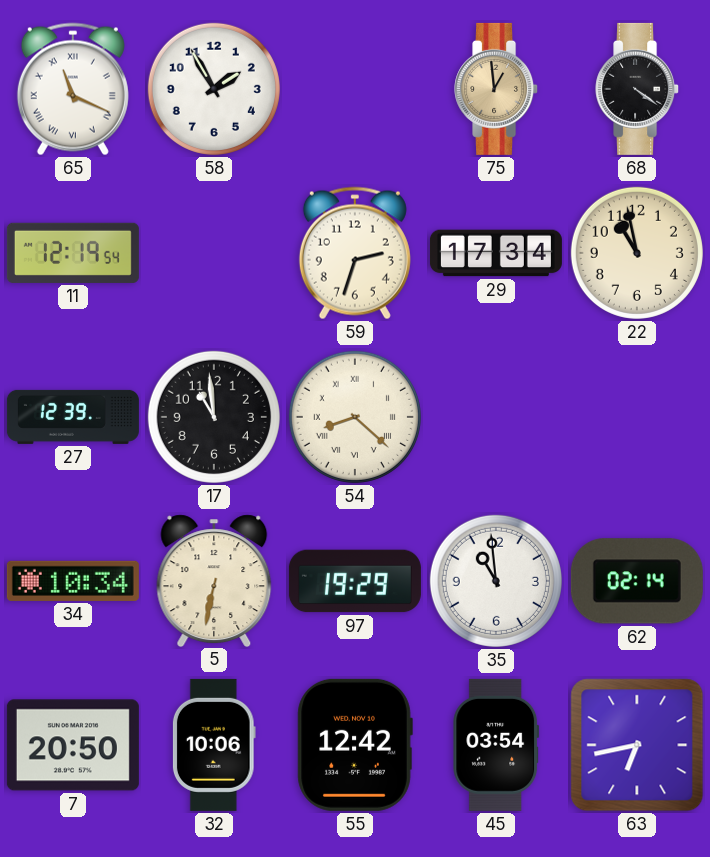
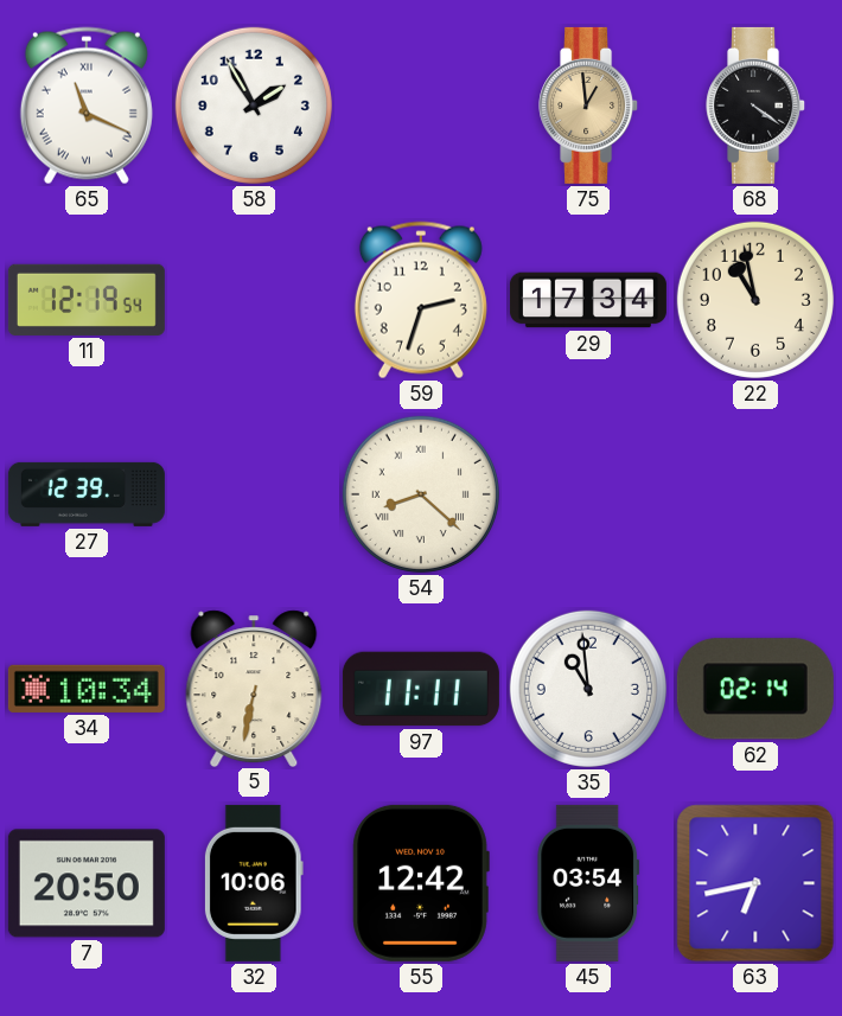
17: 10:59 -> none
97: 19:29 -> 11:11
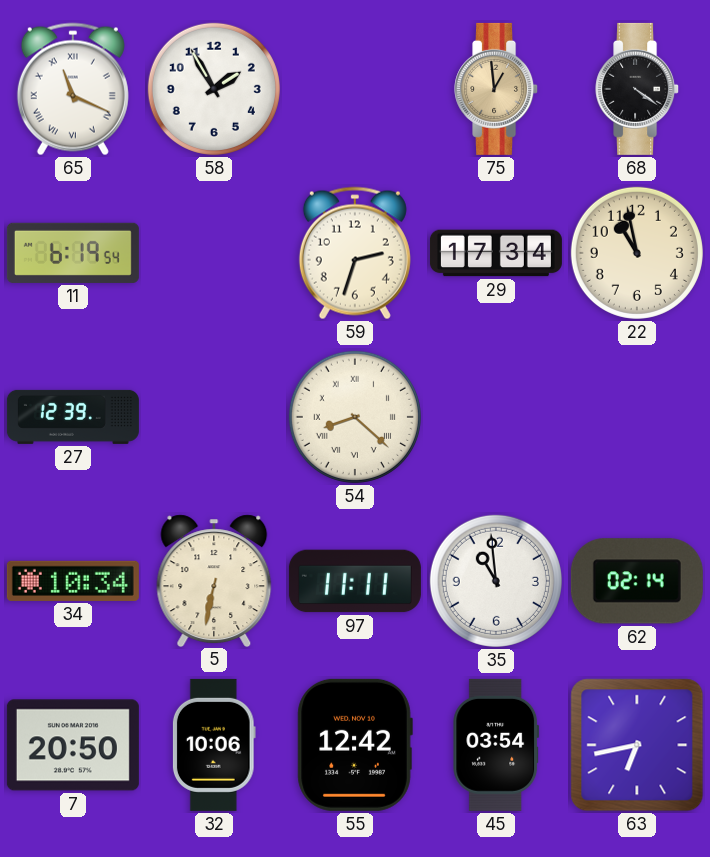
11: 12:19 -> 6:19
